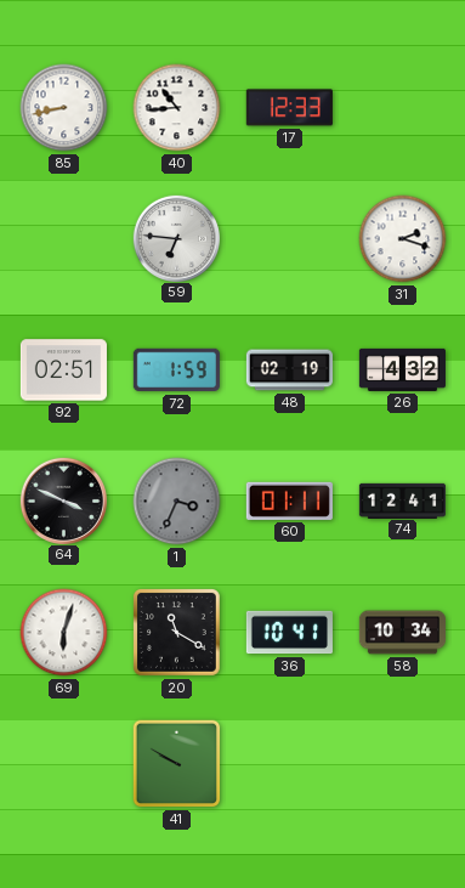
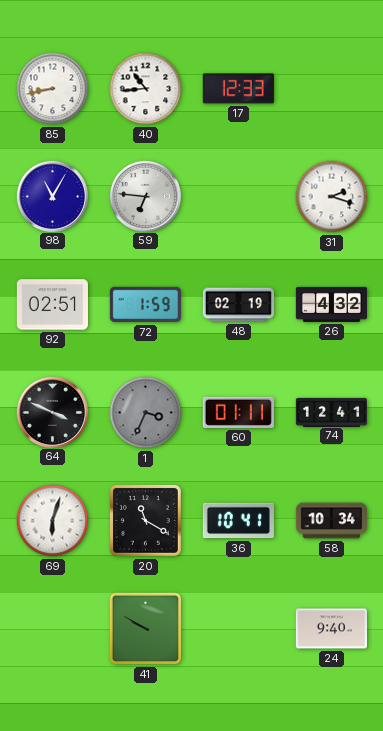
98: none -> 11:05
24: none -> 9:40
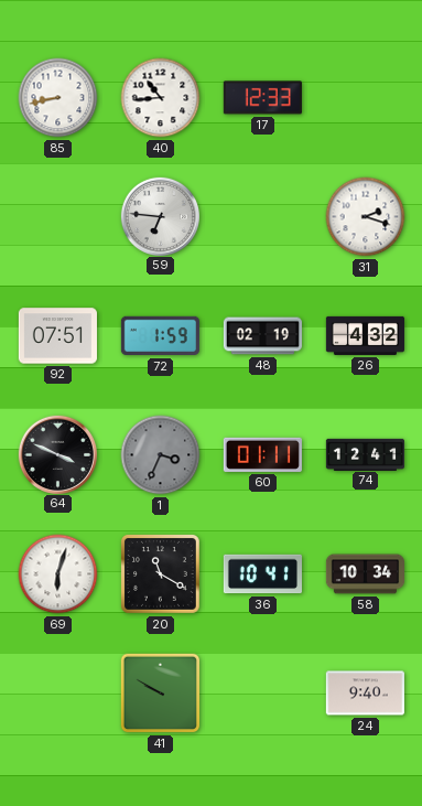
98: 11:05 -> none
92: 02:51 -> 07:51
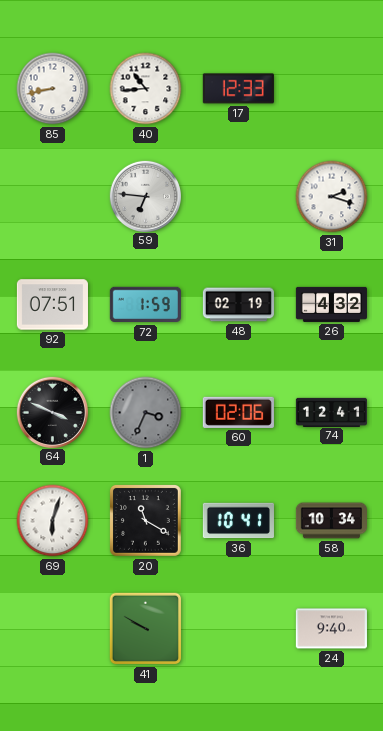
60: 01:11 -> 02:06
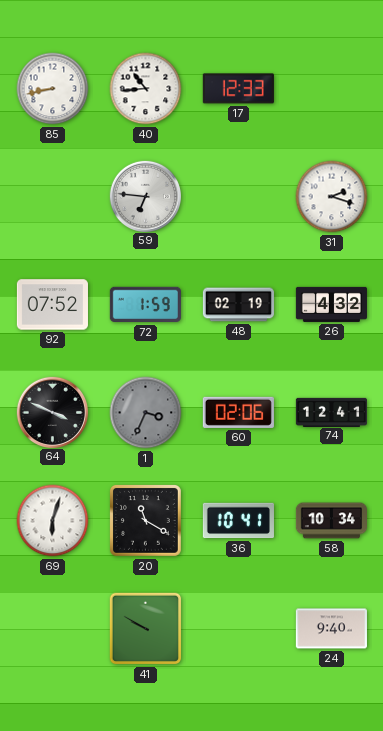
92: 07:51 -> 07:52
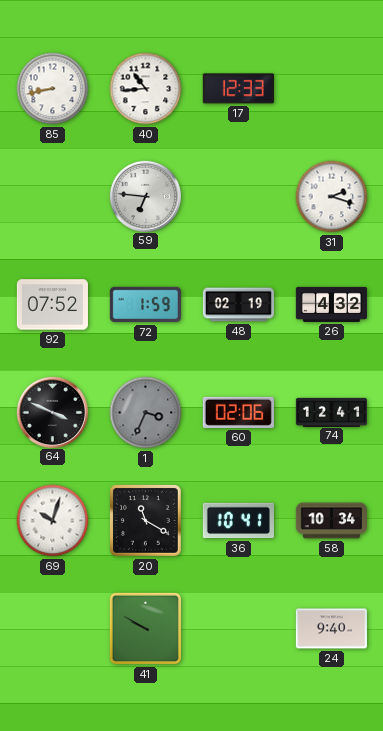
69: 6:03 -> 10:03
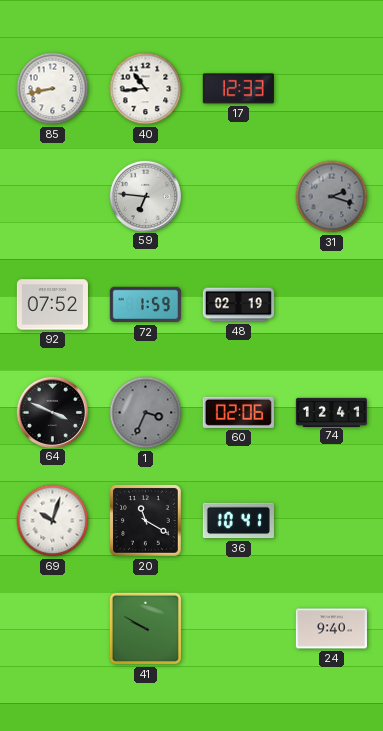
31 dial: white -> grey
26: 4:32 -> none
58: 10:34 -> none
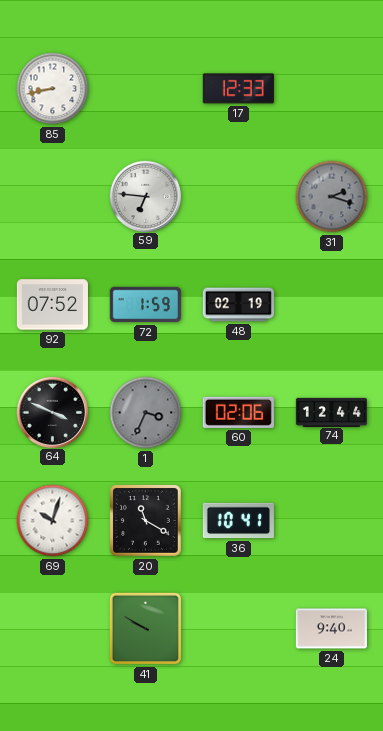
40: 10:44 -> none
74: 12:41 -> 12:44
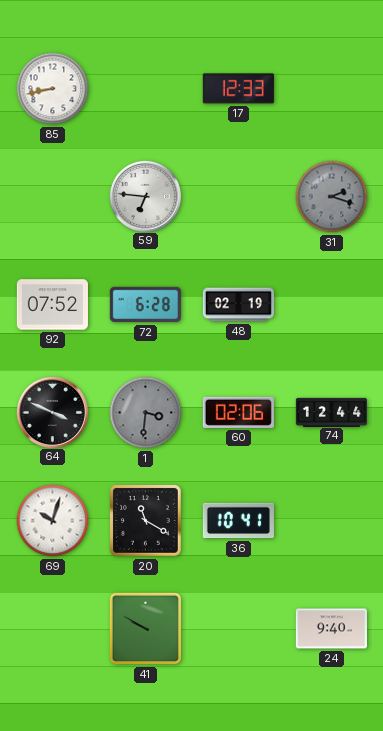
72: 1:59 -> 6:28
1: 3:34 -> 3:31
